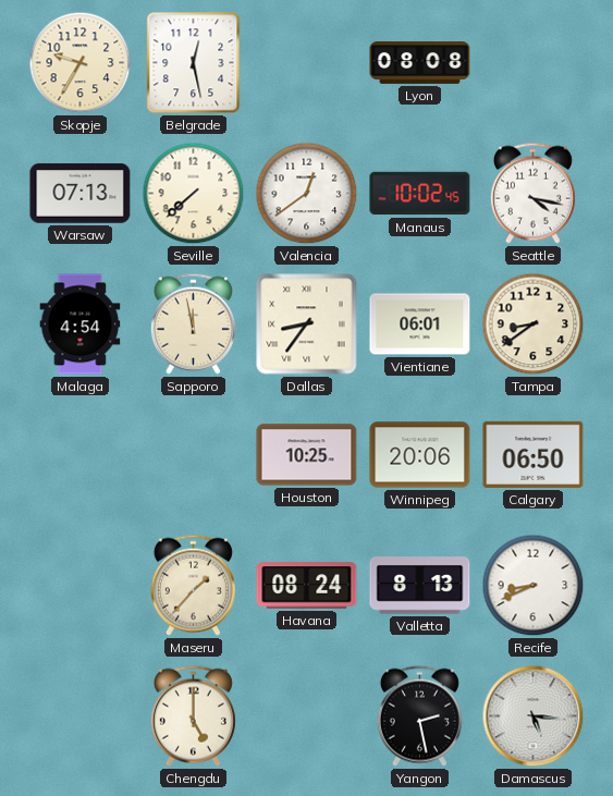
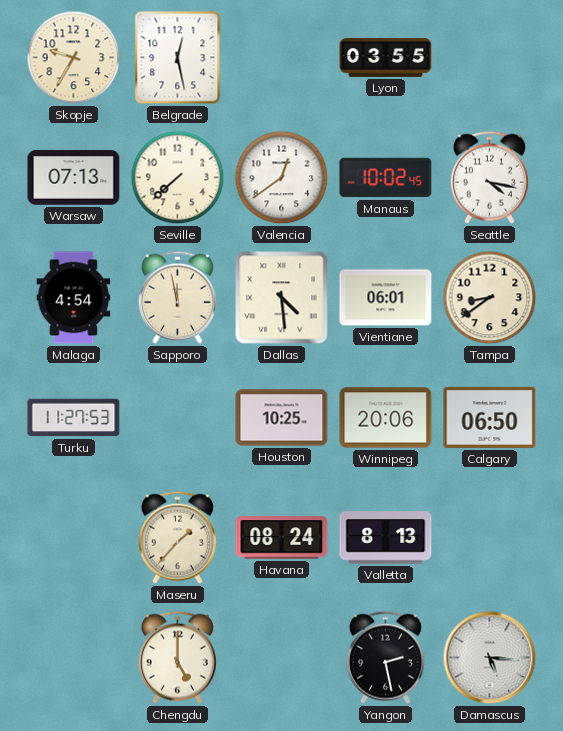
Lyon: 08:08 -> 03:55
Dallas: 8:36 -> 4:29
Turku: none -> 11:27
Recife: 8:41 -> none
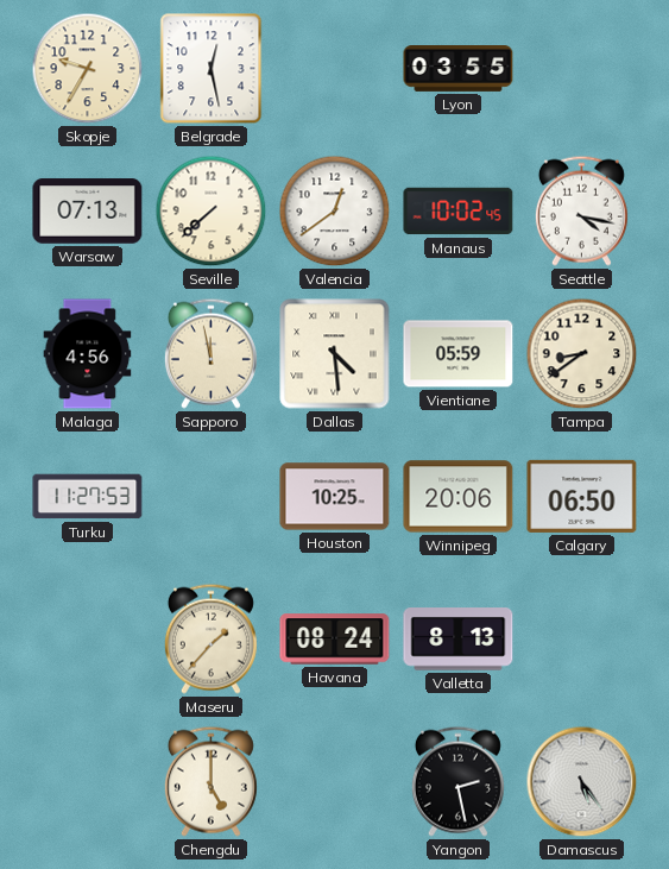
Malaga: 4:54 -> 4:56
Vientiane: 06:01 -> 05:59
Damascus: 5:16 -> 5:24
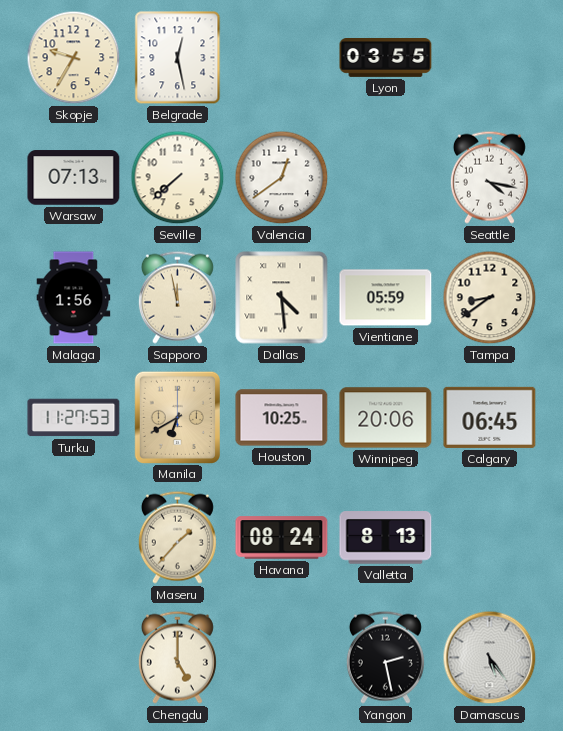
Manaus: 10:02 -> none
Malaga: 4:56 -> 1:56
Manila: none -> 6:40
Calgary: 06:50 -> 06:45
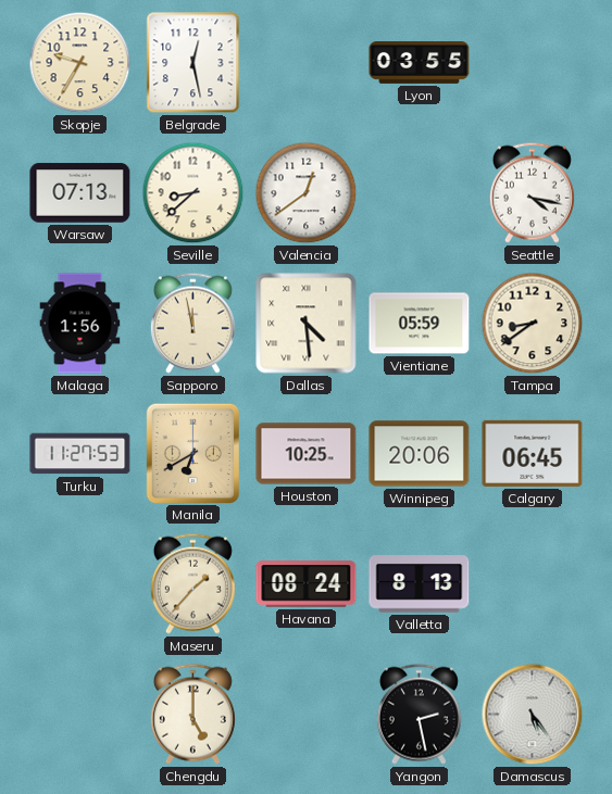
Seville: 7:38 -> 8:38
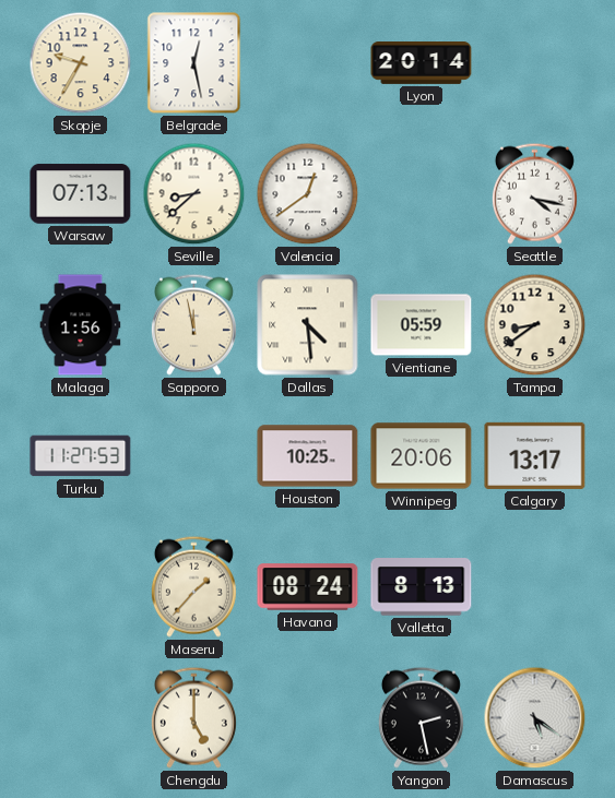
Lyon: 03:55 -> 20:14
Manila: 6:40 -> none
Calgary: 06:45 -> 13:17
Damascus: 5:24 -> 5:21
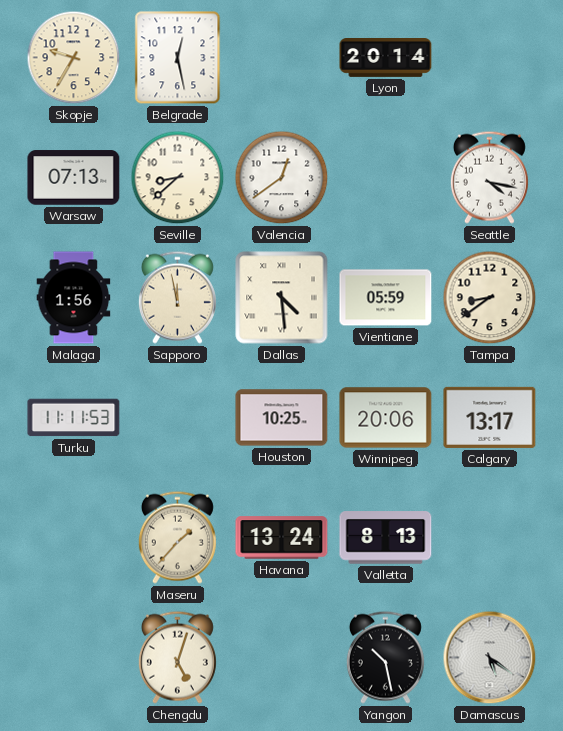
Turku: 11:27 -> 11:11
Havana: 08:24 -> 13:24
Chengdu: 5:00 -> 5:03
Yangon: 2:28 -> 10:28
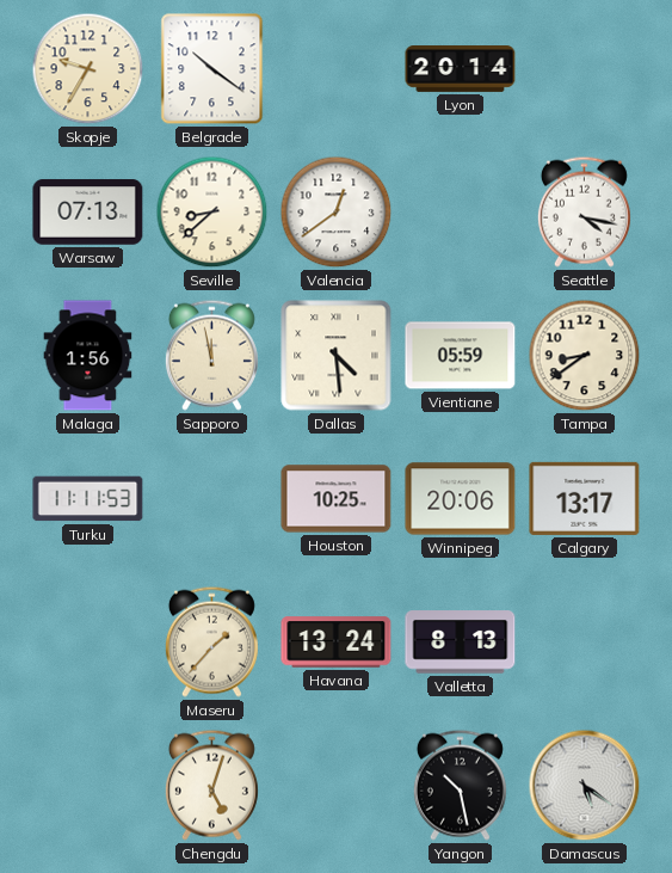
Belgrade: 12:28 -> 10:21
